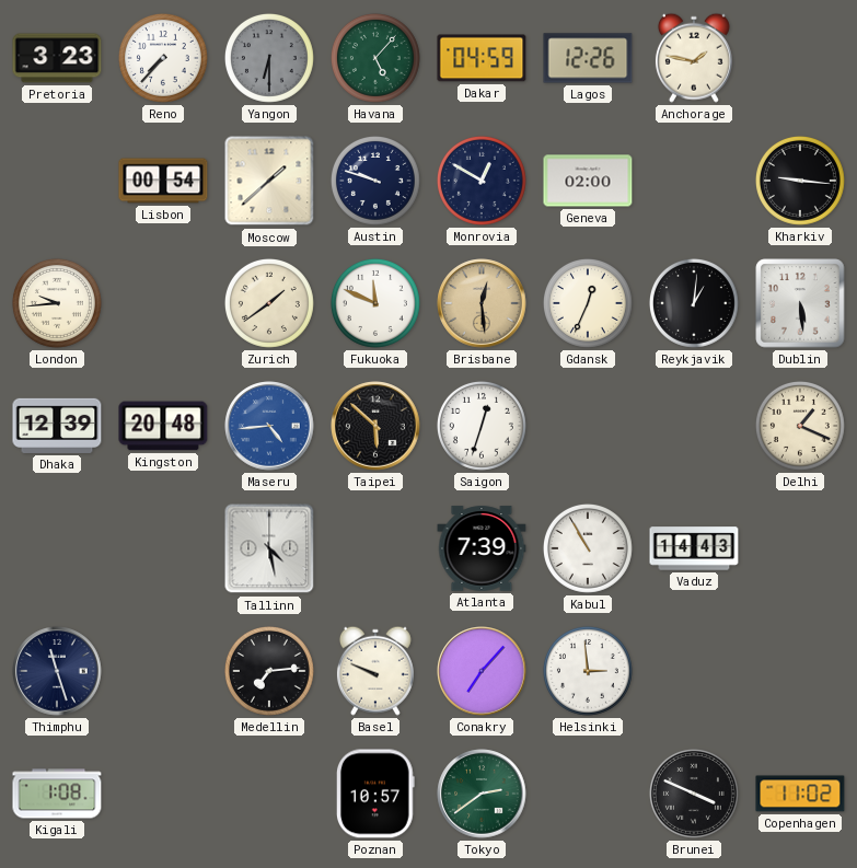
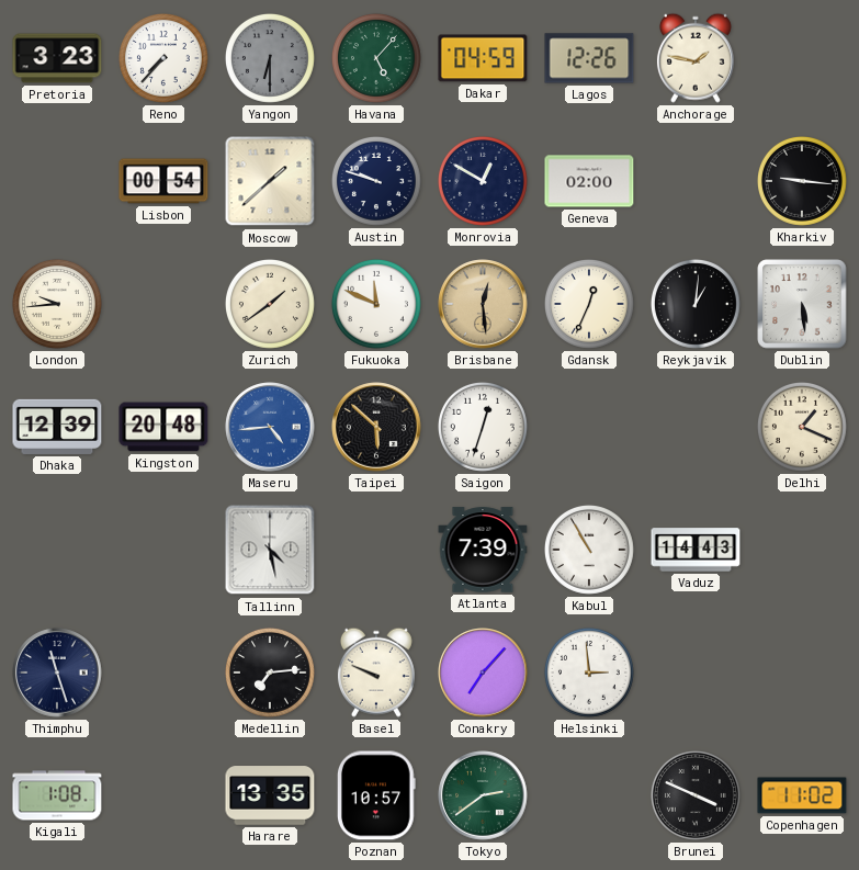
Harare: none -> 13:35
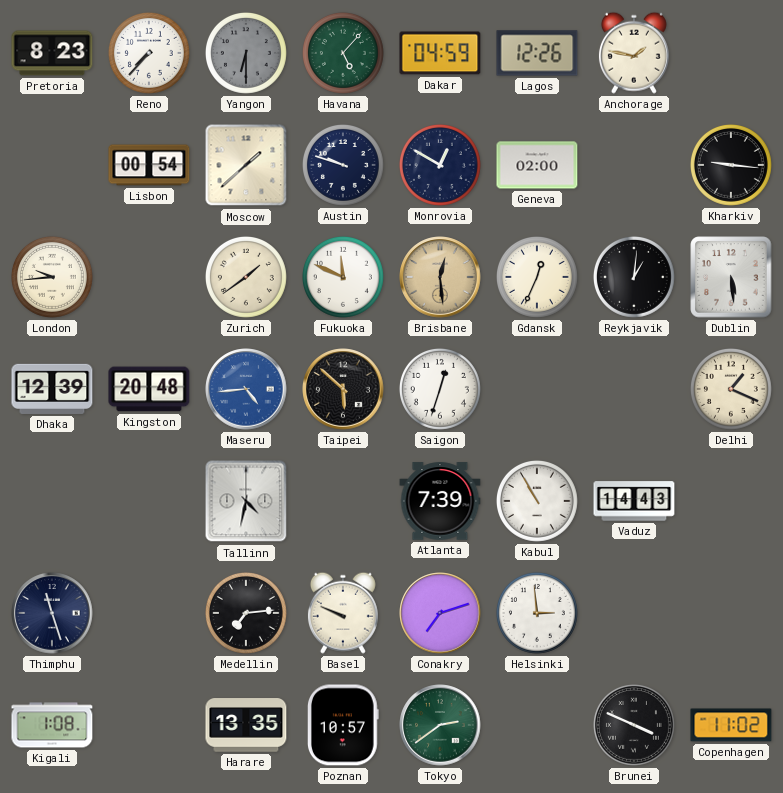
Pretoria: 3:23 -> 8:23
Tallinn: 4:28 -> 4:32
Conakry: 7:07 -> 7:12
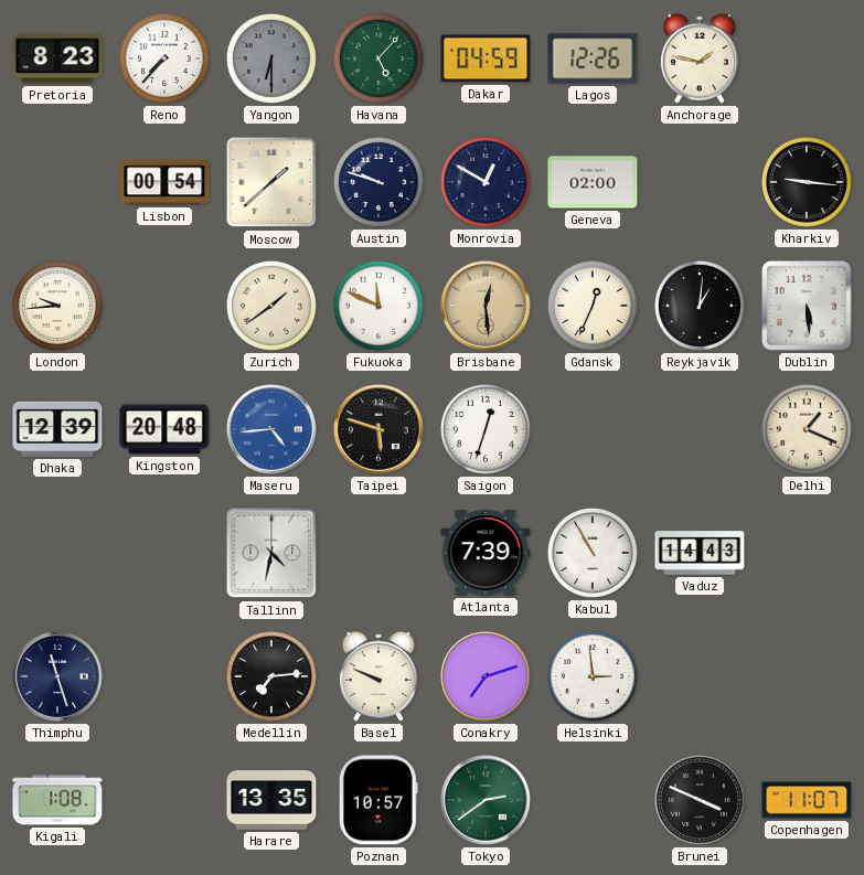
Taipei: 5:52 -> 5:48
Copenhagen: 11:02 -> 11:07
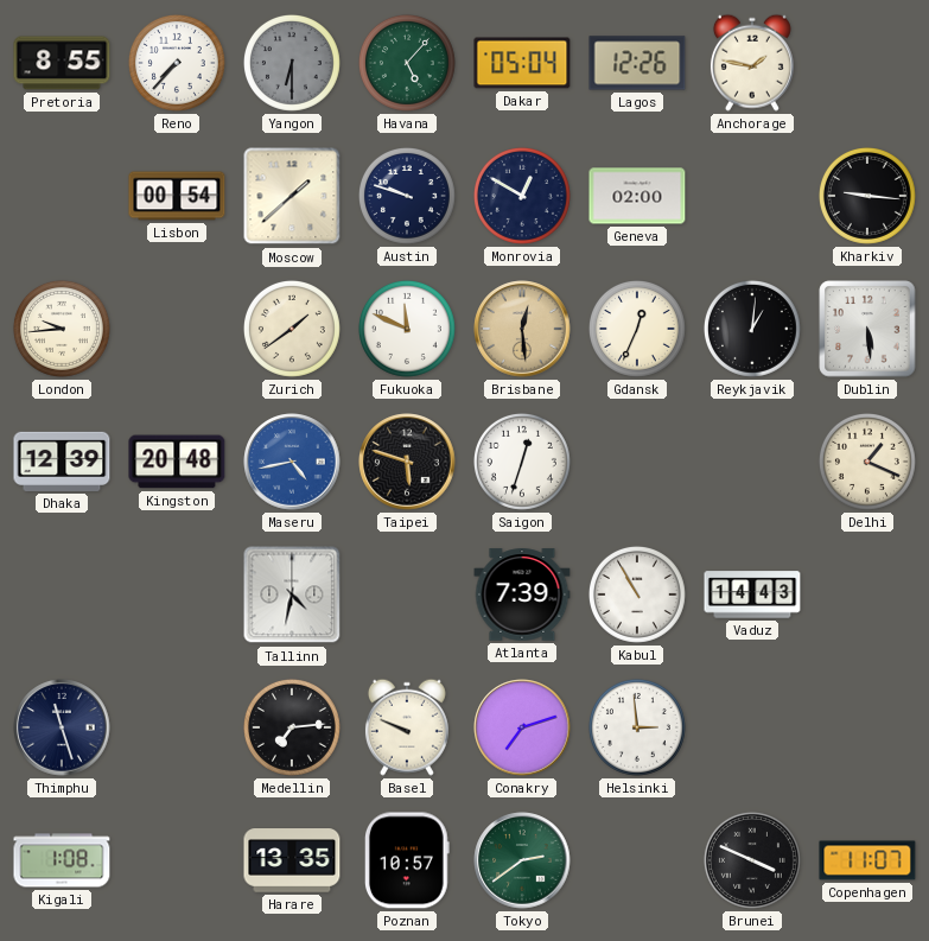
Pretoria: 8:23 -> 8:55
Dakar: 04:59 -> 05:04
Maseru: 4:44 -> 4:43
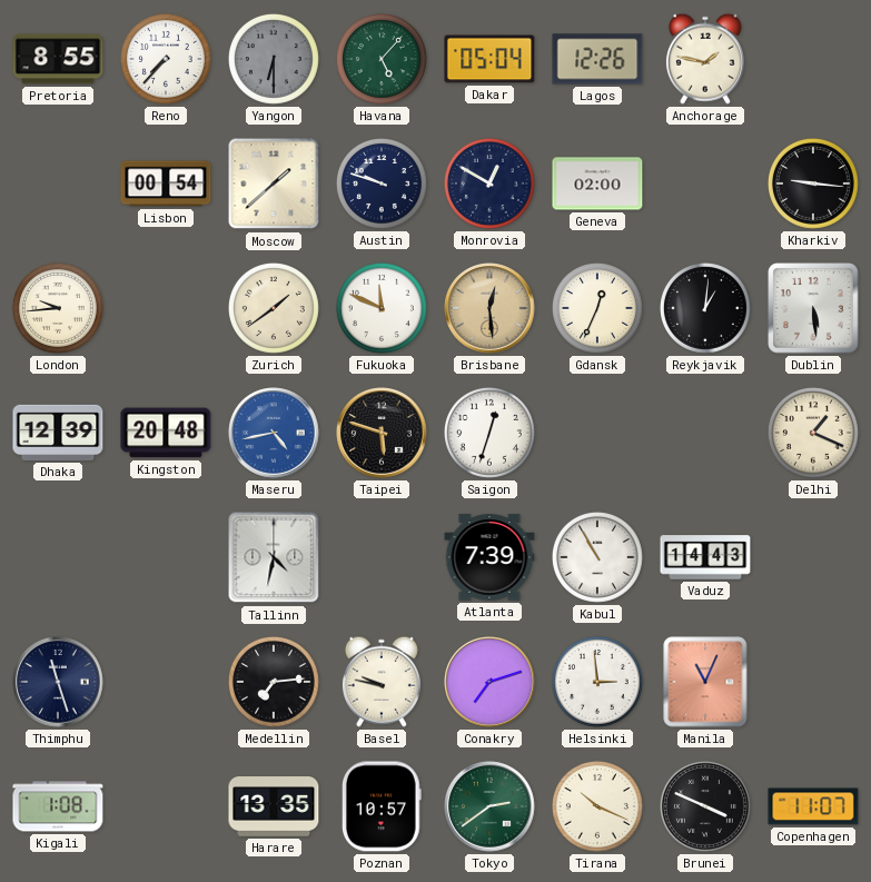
Basel: 9:49 -> 9:47
Manila: none -> 11:04
Tirana: none -> 10:19
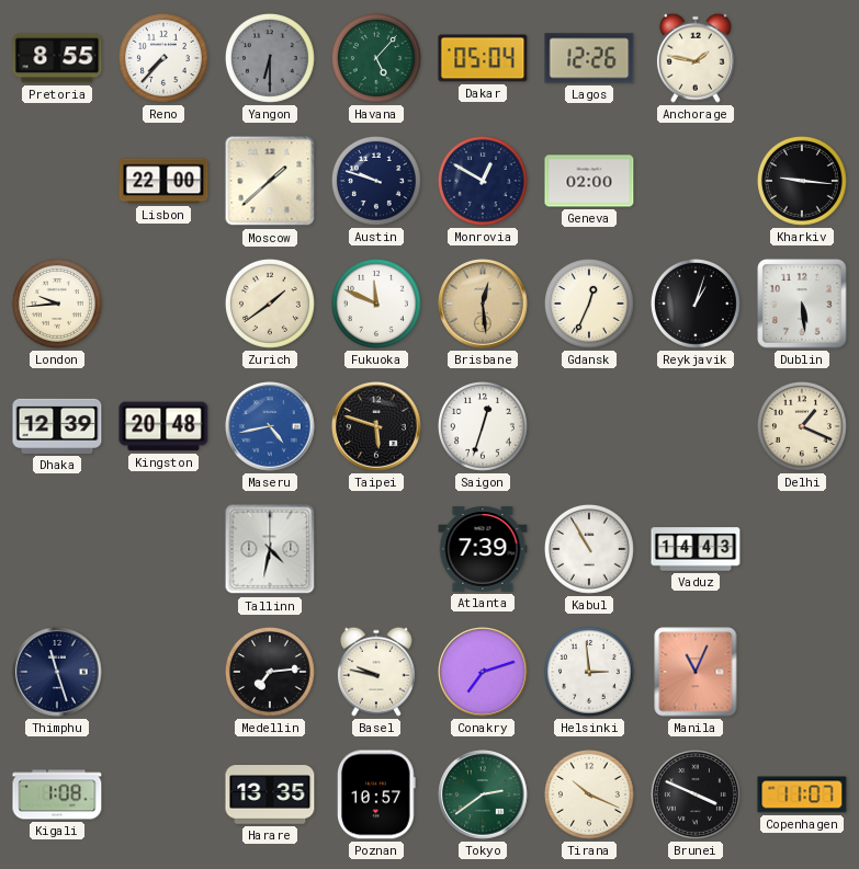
Lisbon: 00:54 -> 22:00
Reykjavik: 1:01 -> 1:03
